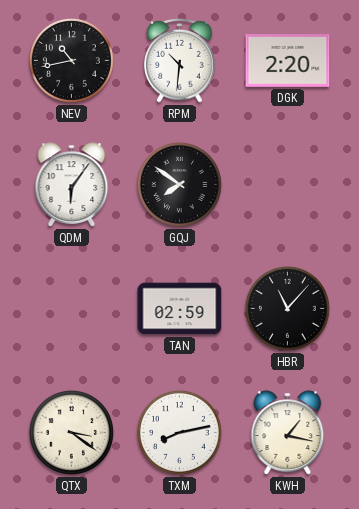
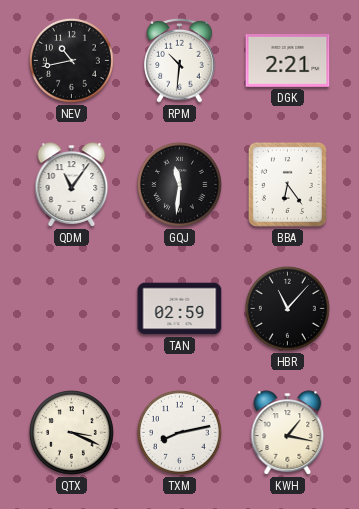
DGK: 2:20 -> 2:21
QDM: 6:06 -> 11:06
GQJ: 7:51 -> 11:31
BBA: none -> 6:24
QTX: 3:21 -> 3:19
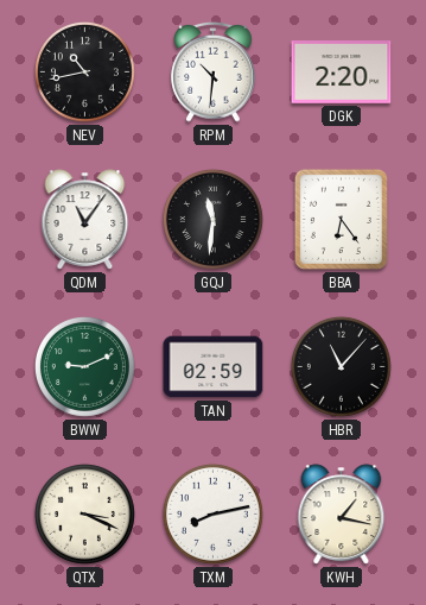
DGK: 2:21 -> 2:20
BWW: none -> 9:11
